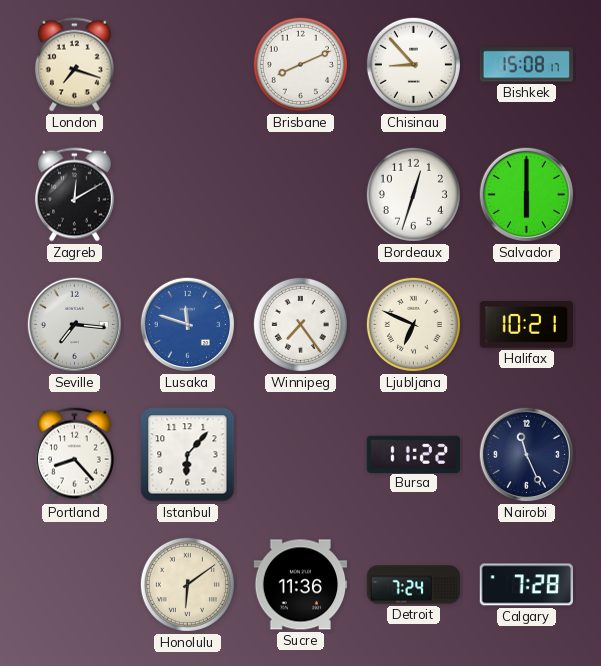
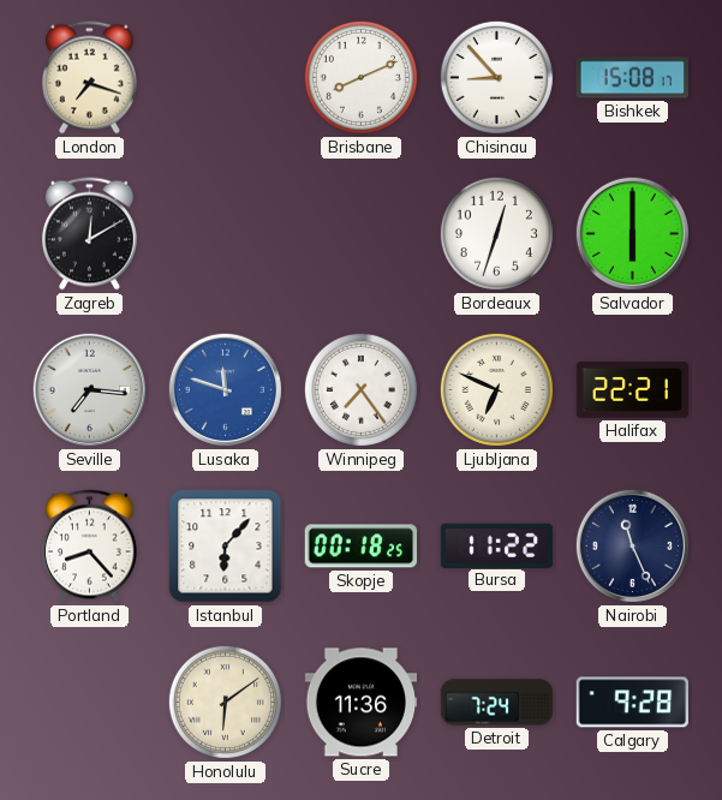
Halifax: 10:21 -> 22:21
Skopje: none -> 00:18
Calgary: 7:28 -> 9:28
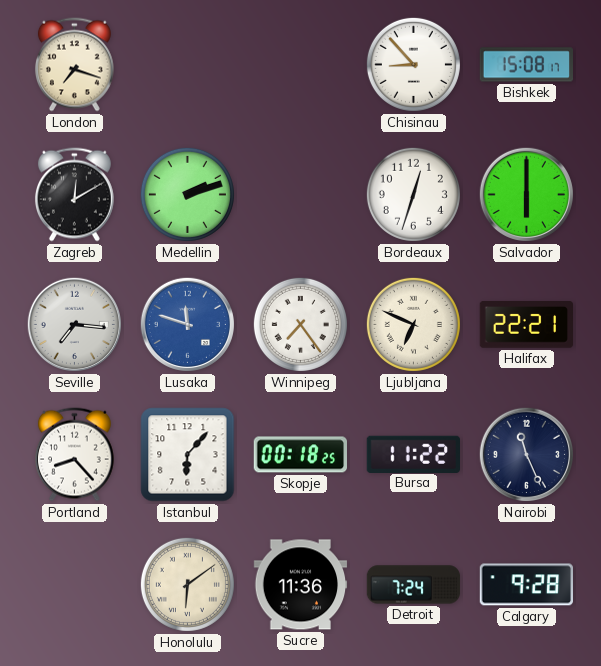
Brisbane: 8:11 -> none
Medellin: none -> 2:12
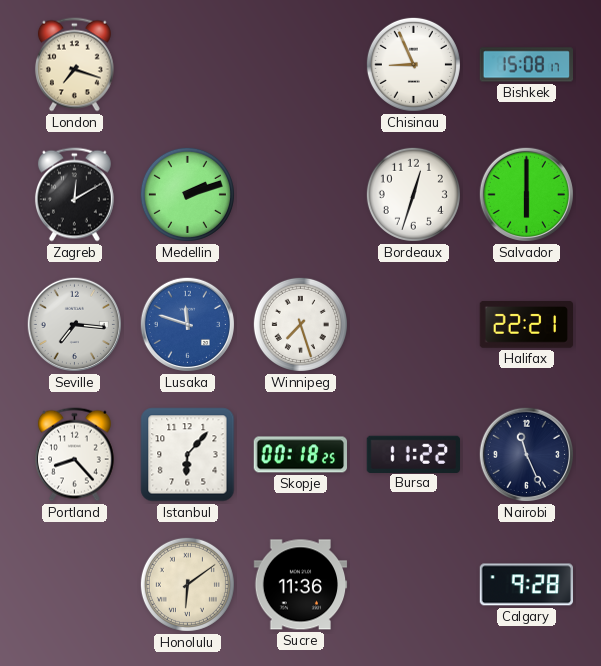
Chisinau: 8:53 -> 8:56
Winnipeg: 7:24 -> 7:27
Ljubljana: 6:49 -> none
Detroit: 7:24 -> none
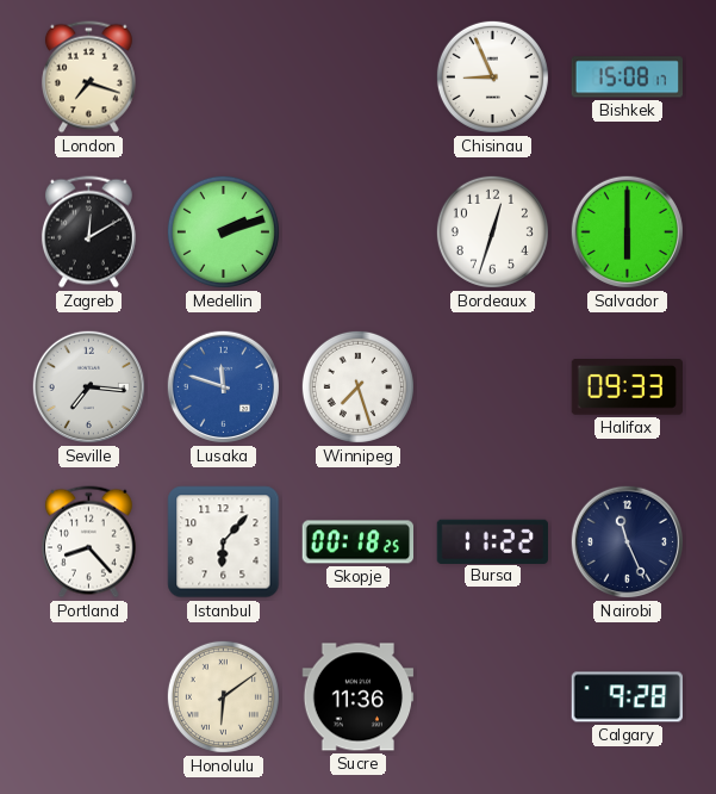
Halifax: 22:21 -> 09:33
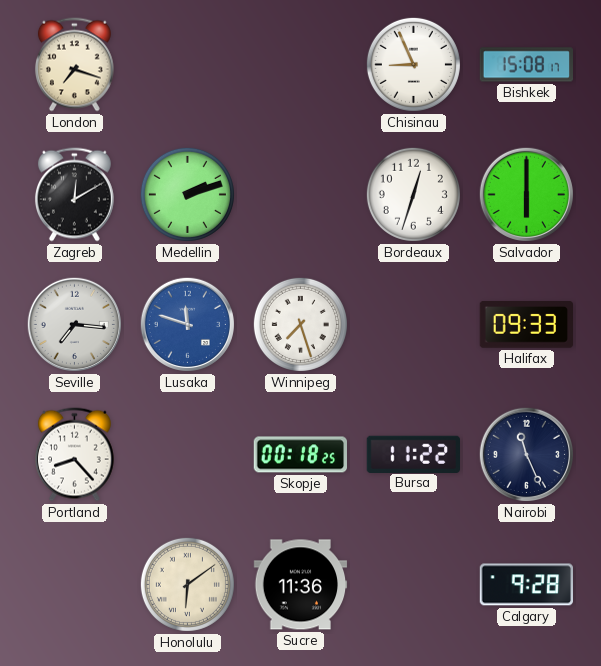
Istanbul: 6:07 -> none
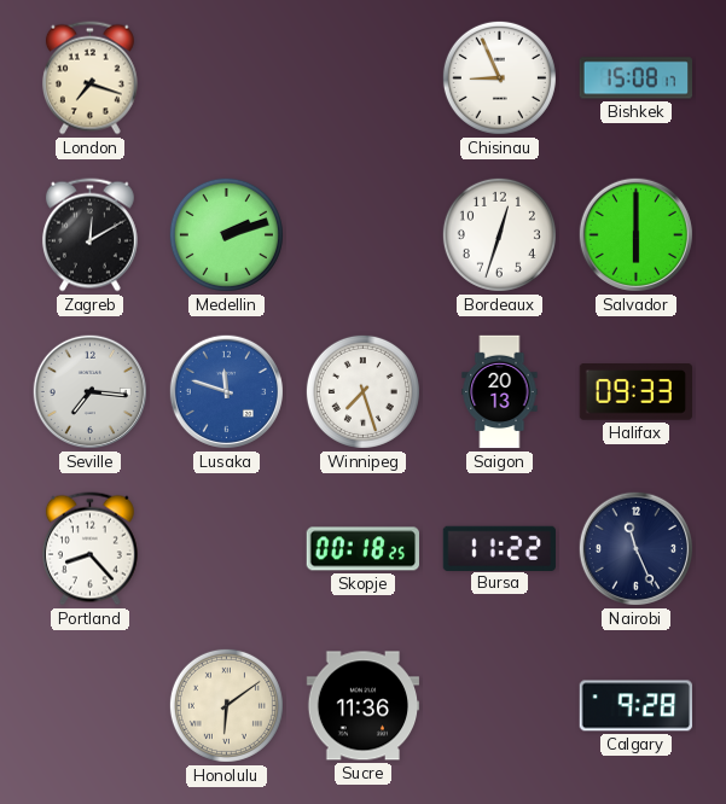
Saigon: none -> 20:13
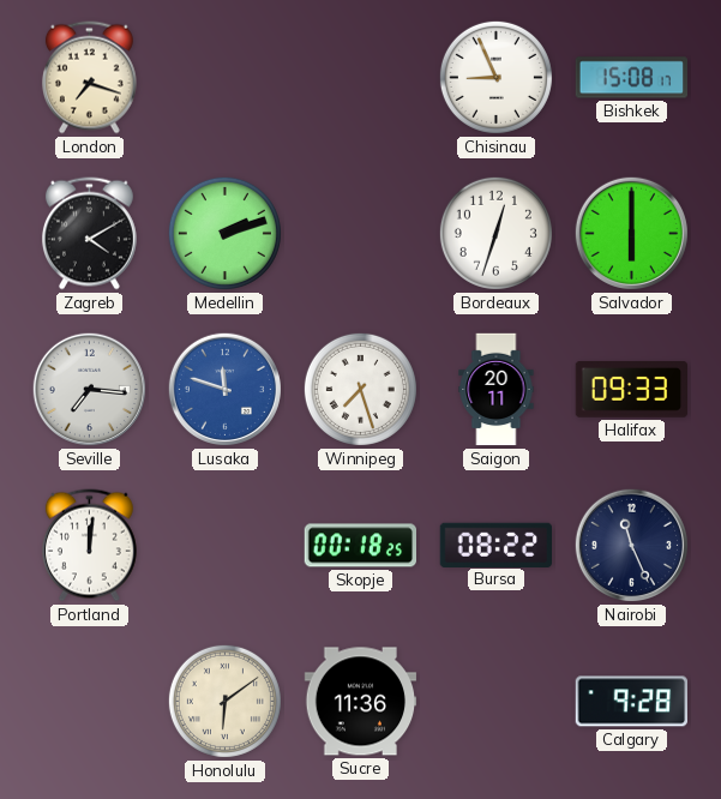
Zagreb: 12:10 -> 4:10
Saigon: 20:13 -> 20:11
Portland: 8:23 -> 12:01
Bursa: 11:22 -> 08:22
